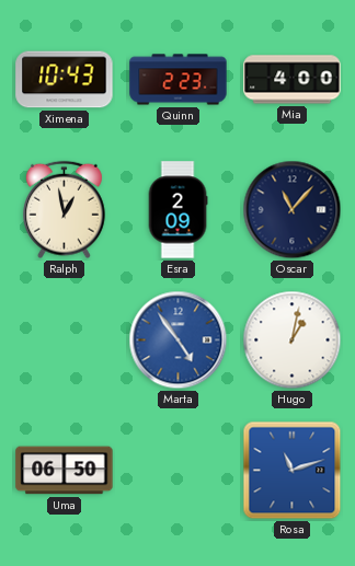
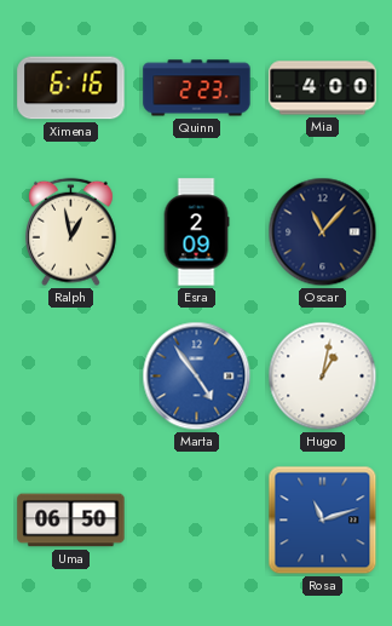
Ximena: 10:43 -> 6:16
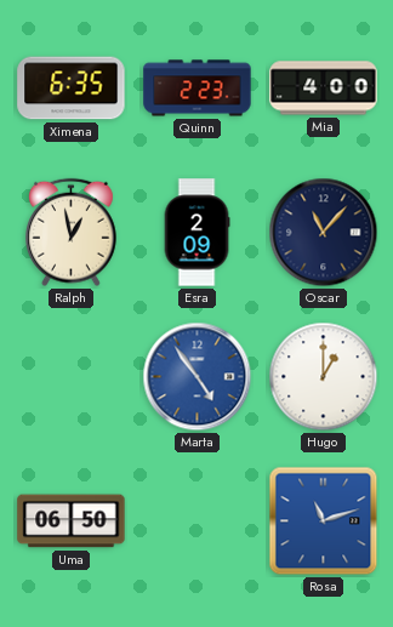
Ximena: 6:16 -> 6:35
Hugo: 1:02 -> 1:00
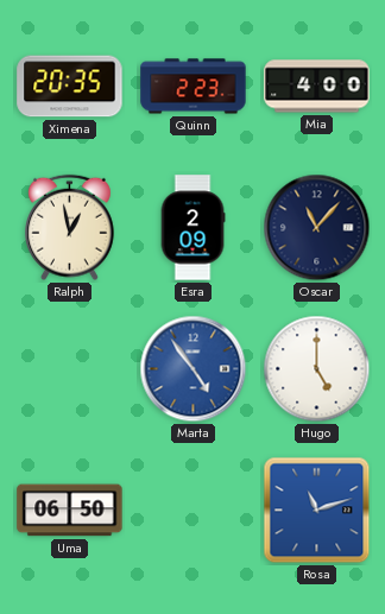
Ximena: 6:35 -> 20:35
Hugo: 1:00 -> 5:00
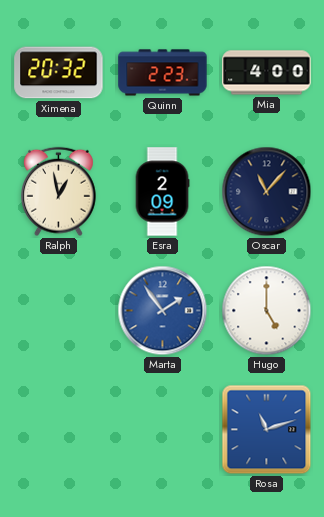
Ximena: 20:35 -> 20:32
Marta: 4:54 -> 1:54
Uma: 06:50 -> none
